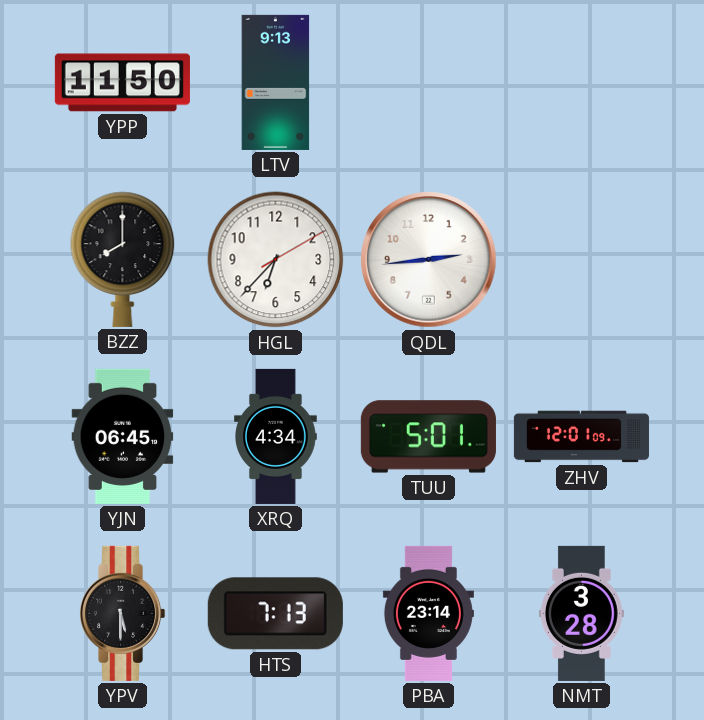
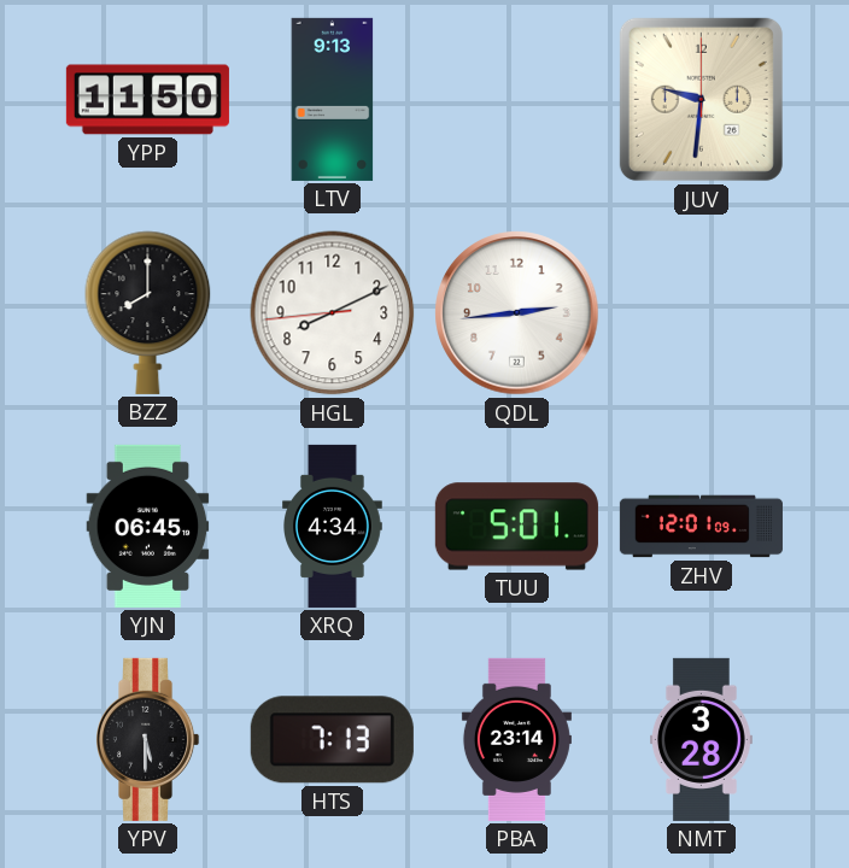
JUV: none -> 9:31
HGL: 6:37 -> 8:10
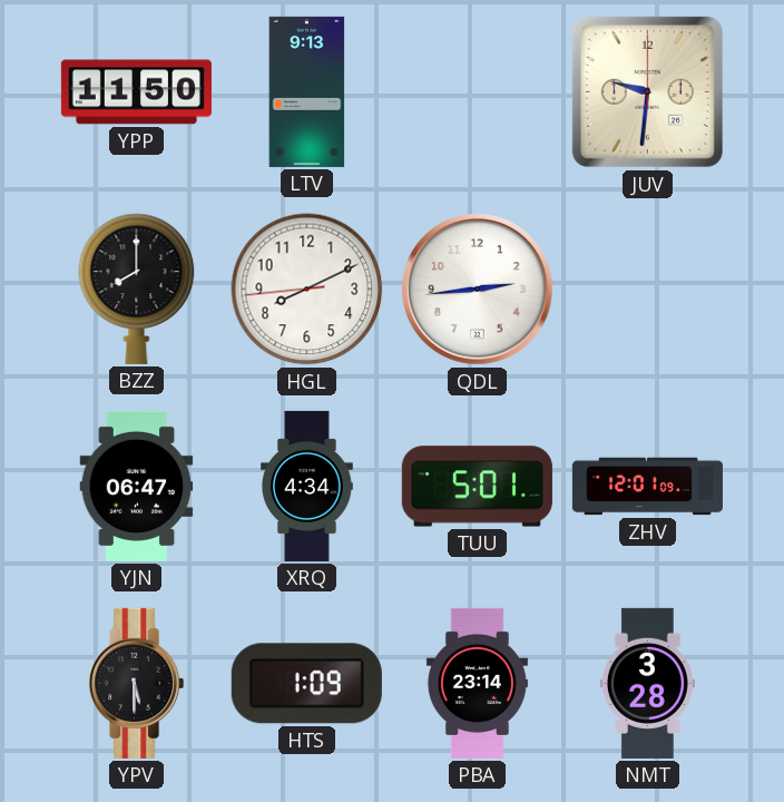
YJN: 06:45 -> 06:47
HTS: 7:13 -> 1:09
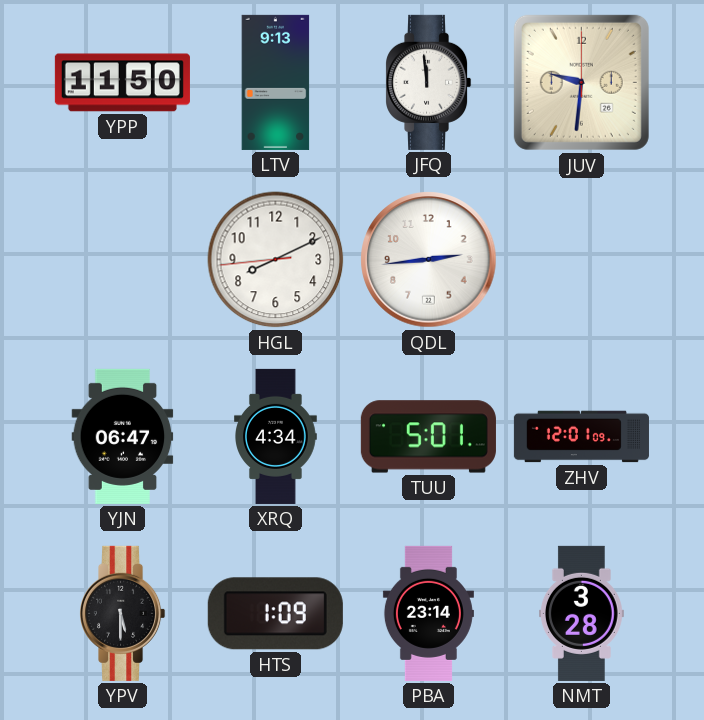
JFQ: none -> 11:59
BZZ: 8:00 -> none
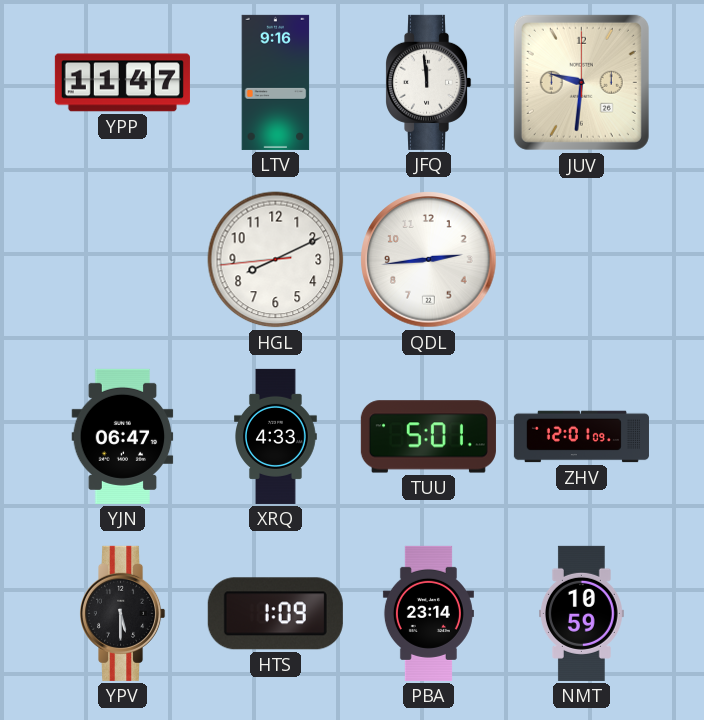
YPP: 11:50 -> 11:47
LTV: 9:13 -> 9:16
XRQ: 4:34 -> 4:33
NMT: 3:28 -> 10:59
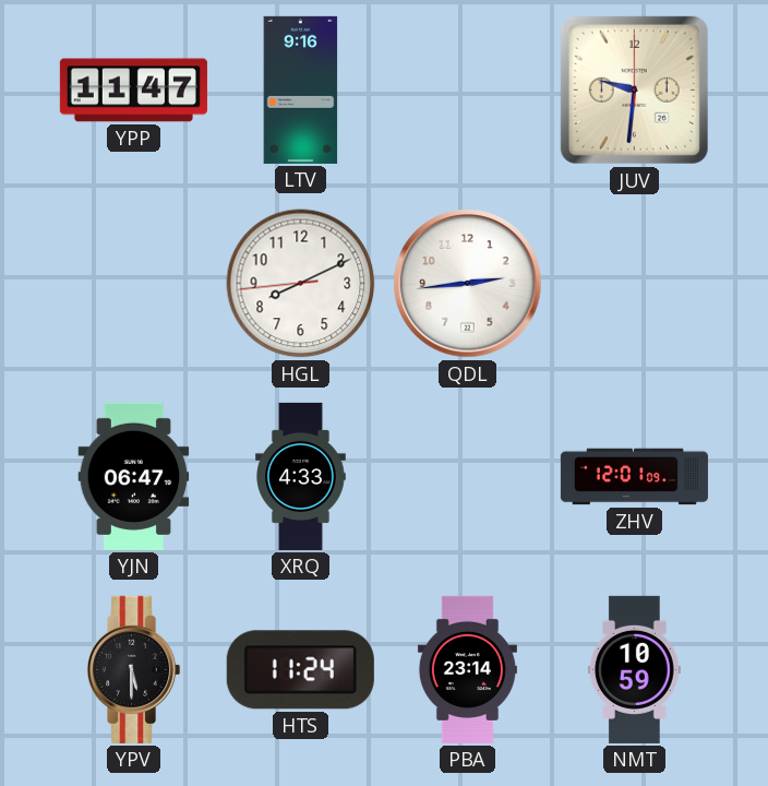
JFQ: 11:59 -> none
TUU: 5:01 -> none
HTS: 1:09 -> 11:24
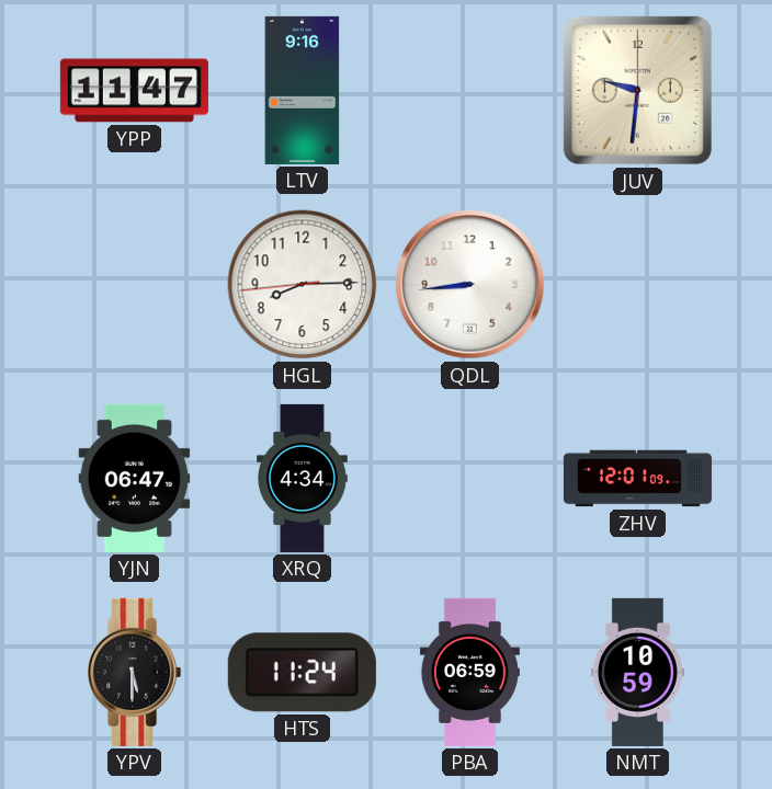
HGL: 8:10 -> 8:14
QDL: 2:44 -> 8:44
XRQ: 4:33 -> 4:34
PBA: 23:14 -> 06:59
